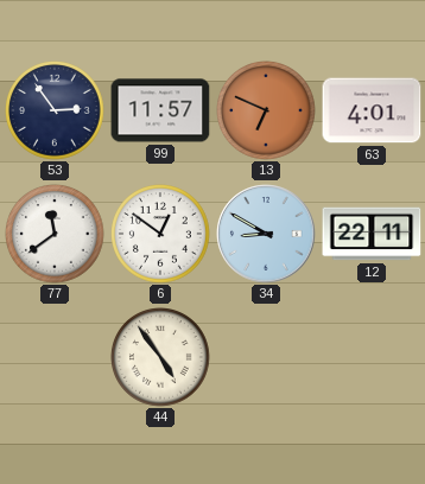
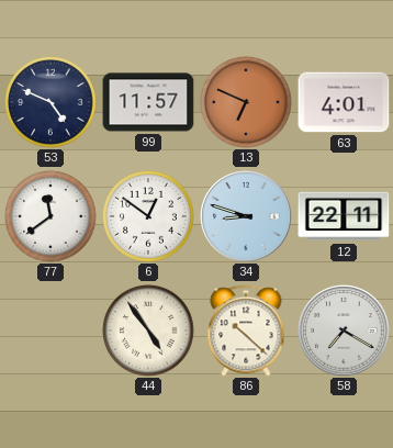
53: 2:54 -> 4:49
34: 8:50 -> 8:48
86: none -> 10:22
58: none -> 7:20
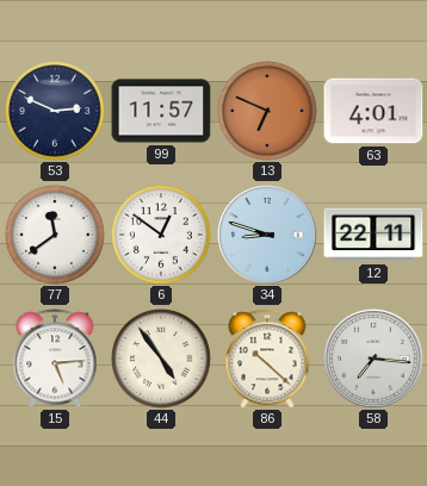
53: 4:49 -> 2:49
15: none -> 5:14
58: 7:20 -> 7:16
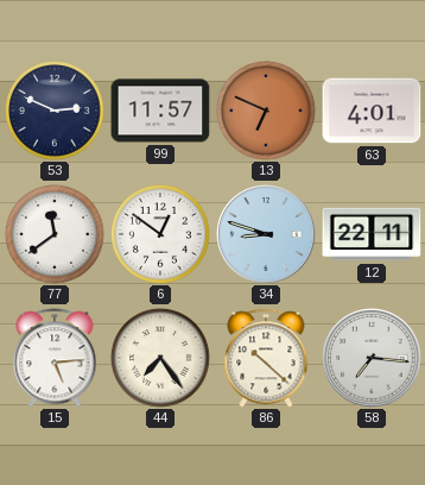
44: 4:54 -> 7:24
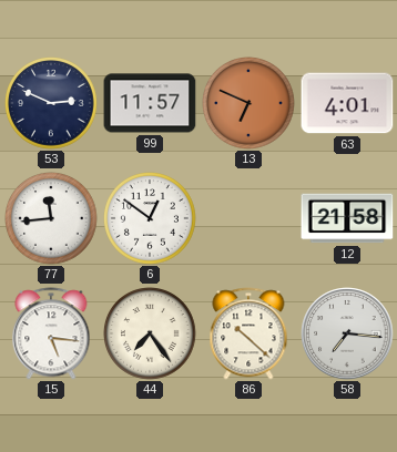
77: 11:39 -> 11:44
34: 8:48 -> none
12: 22:11 -> 21:58
15: 5:14 -> 5:16
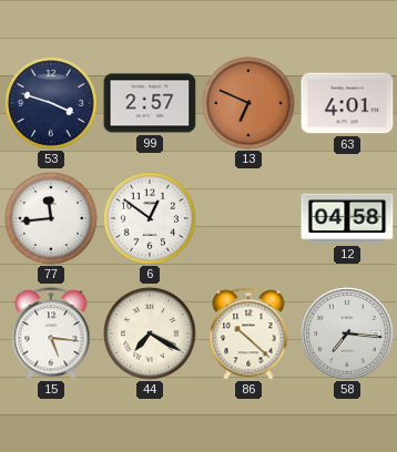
53: 2:49 -> 3:48
99: 11:57 -> 2:57
12: 21:58 -> 04:58
44: 7:24 -> 7:20
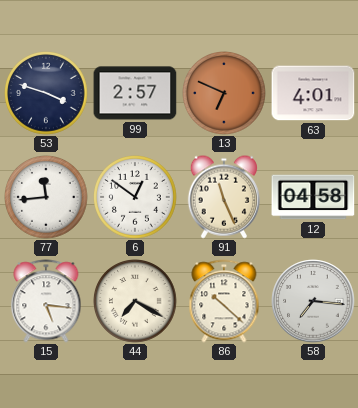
91: none -> 11:26
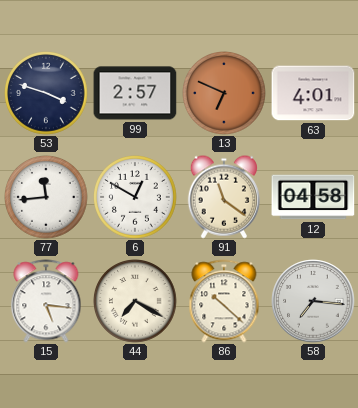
6: 12:51 -> 12:50
91: 11:26 -> 11:21
